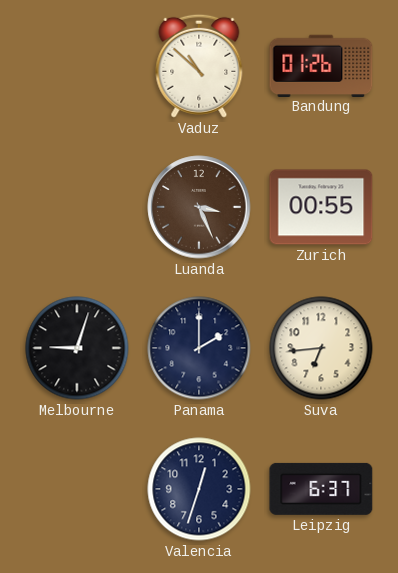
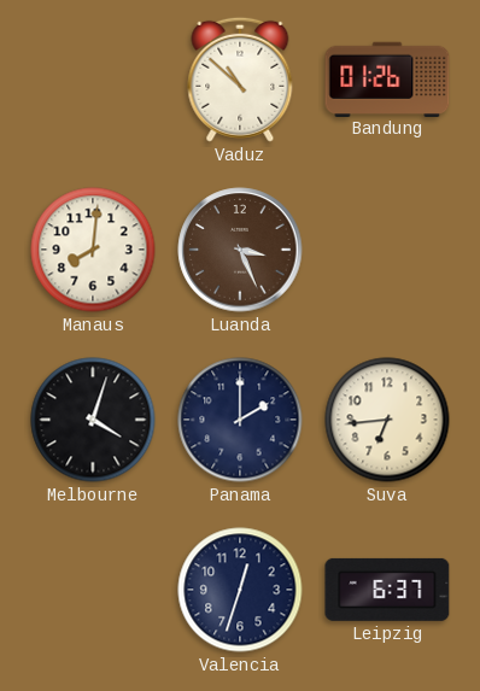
Manaus: none -> 8:01
Zurich: 00:55 -> none
Melbourne: 9:03 -> 4:03
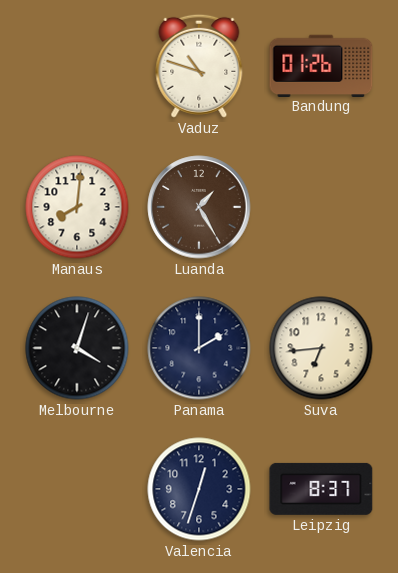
Vaduz: 10:52 -> 10:48
Luanda: 3:26 -> 1:25
Leipzig: 6:37 -> 8:37
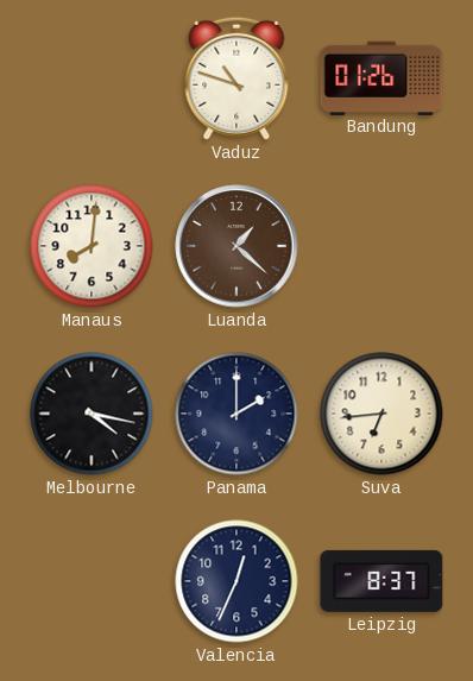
Luanda: 1:25 -> 1:22
Melbourne: 4:03 -> 4:17
Valencia: 12:33 -> 12:34
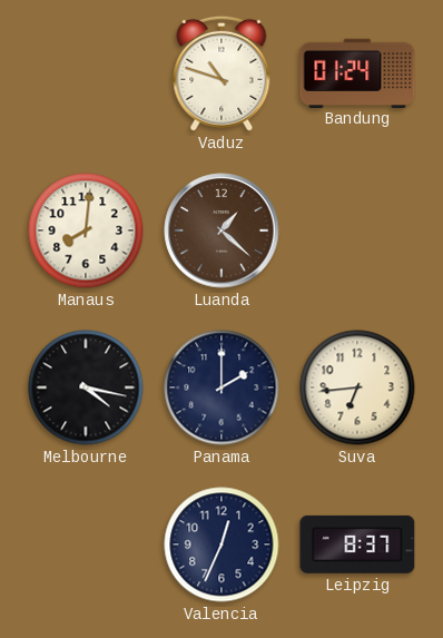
Bandung: 01:26 -> 01:24
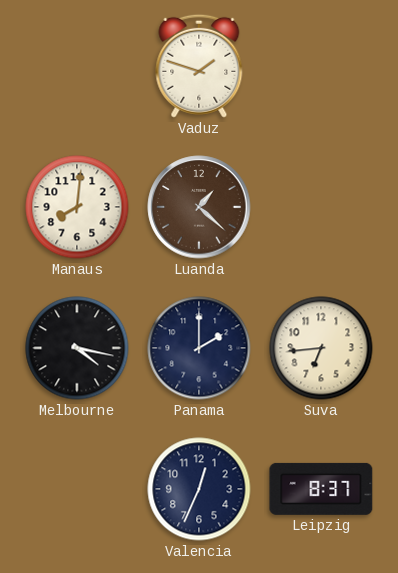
Vaduz: 10:48 -> 1:48
Bandung: 01:24 -> none
